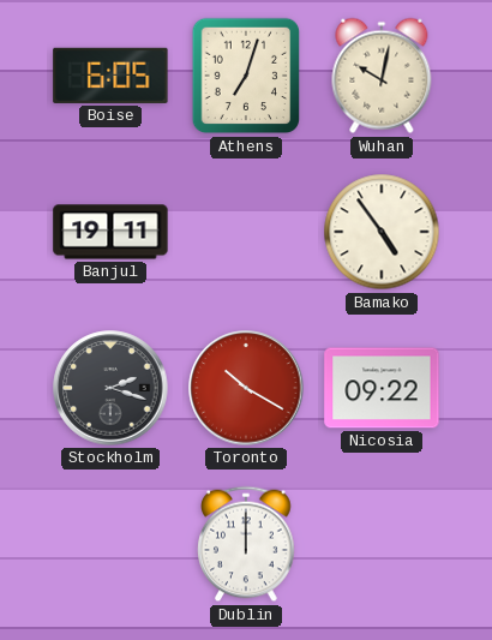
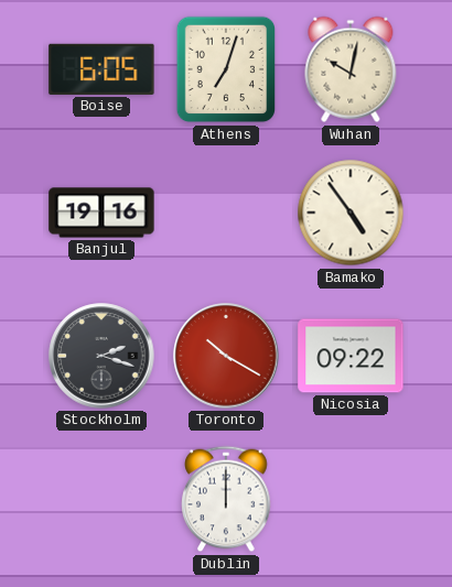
Banjul: 19:11 -> 19:16
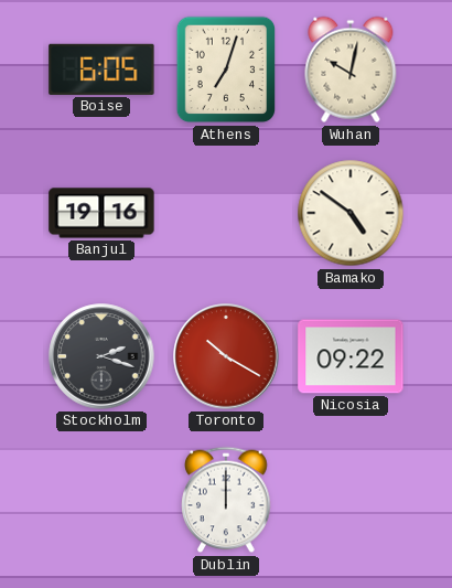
Bamako: 4:54 -> 4:51
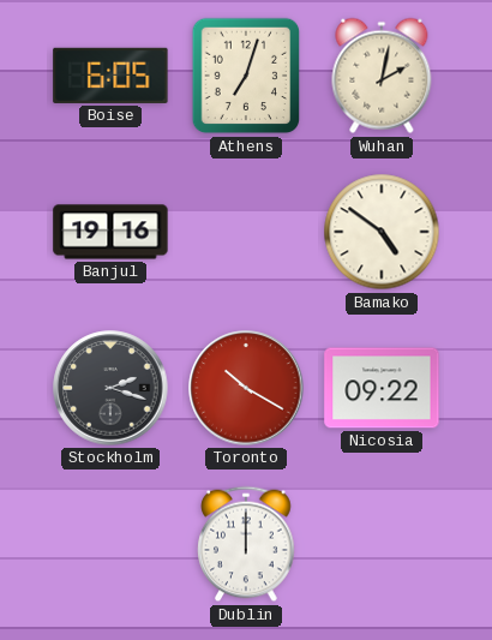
Wuhan: 10:02 -> 2:02
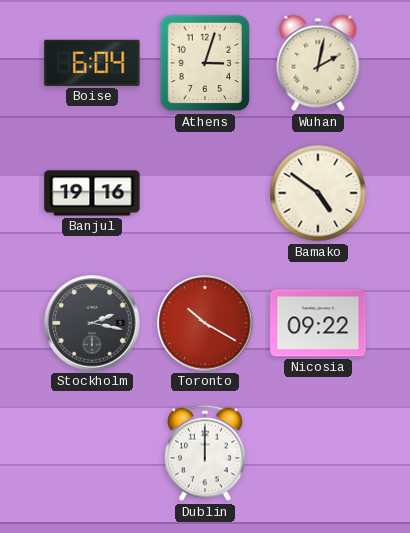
Boise: 6:05 -> 6:04
Athens: 7:03 -> 3:03
Stockholm: 2:18 -> 2:17
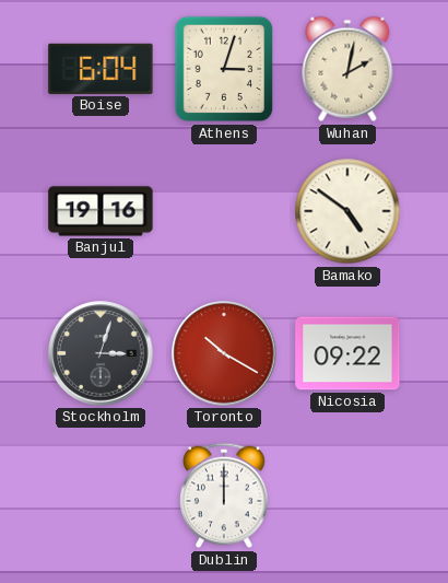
Stockholm: 2:17 -> 3:03
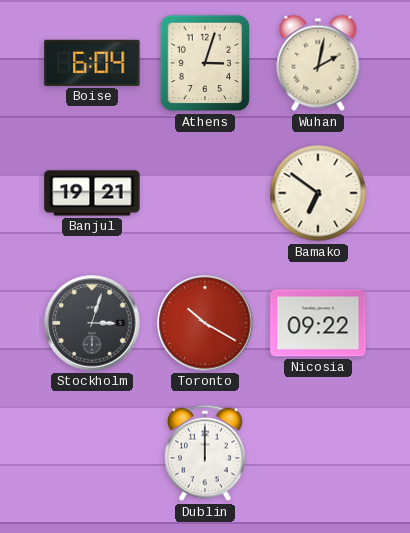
Banjul: 19:16 -> 19:21
Bamako: 4:51 -> 6:51
